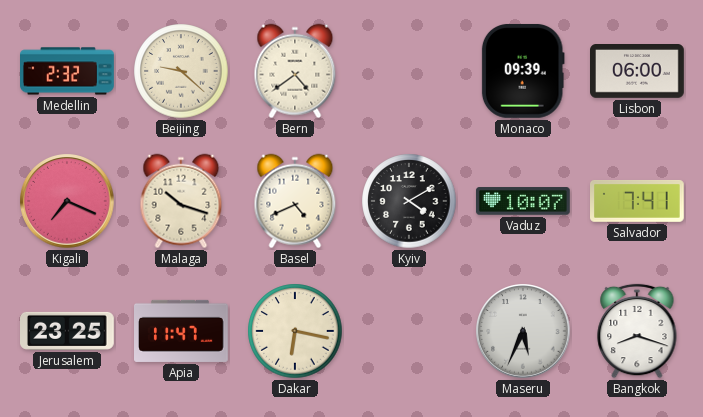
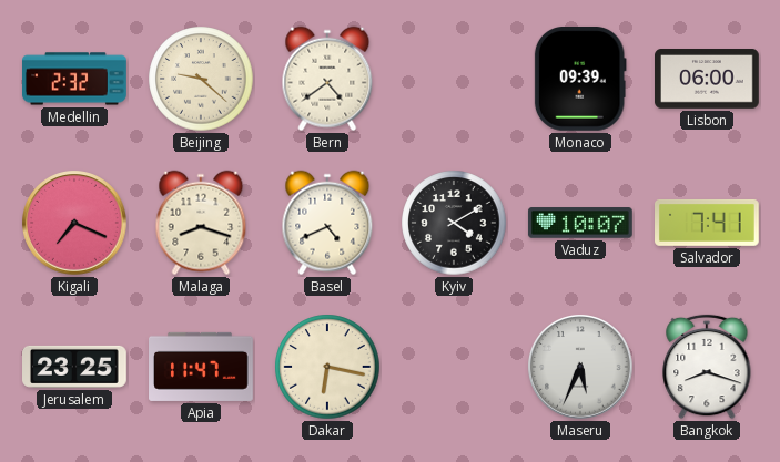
Malaga: 10:18 -> 8:18
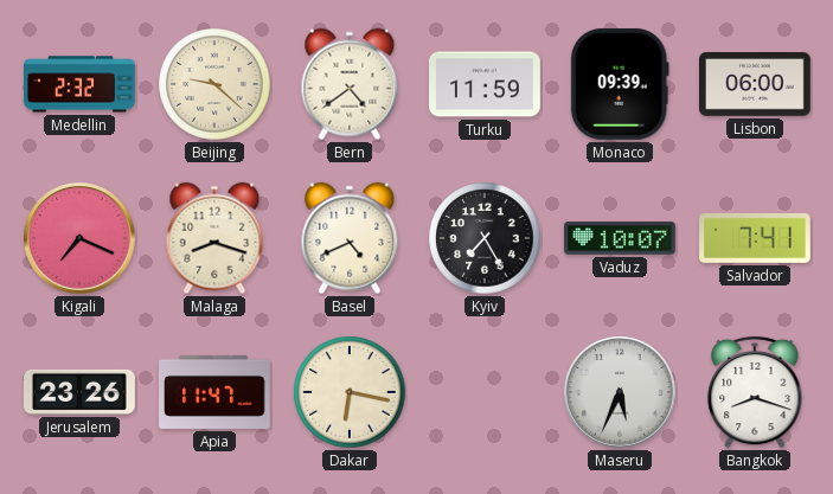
Turku: none -> 11:59
Kyiv: 4:10 -> 7:25
Jerusalem: 23:25 -> 23:26
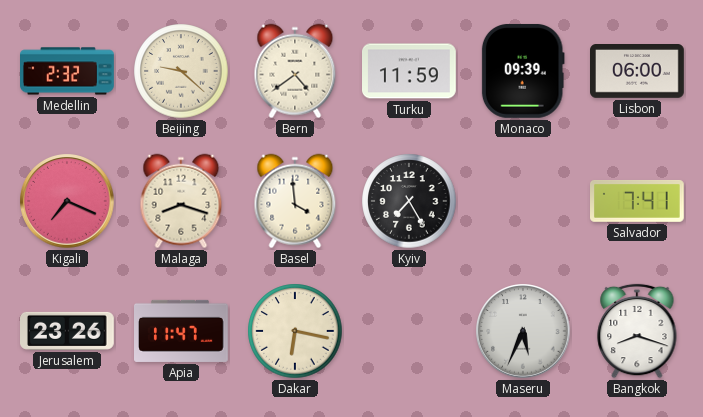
Basel: 4:41 -> 3:59
Vaduz: 10:07 -> none
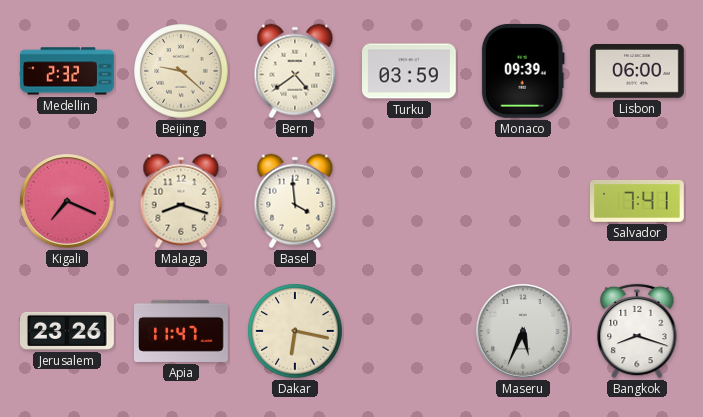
Turku: 11:59 -> 03:59
Kyiv: 7:25 -> none
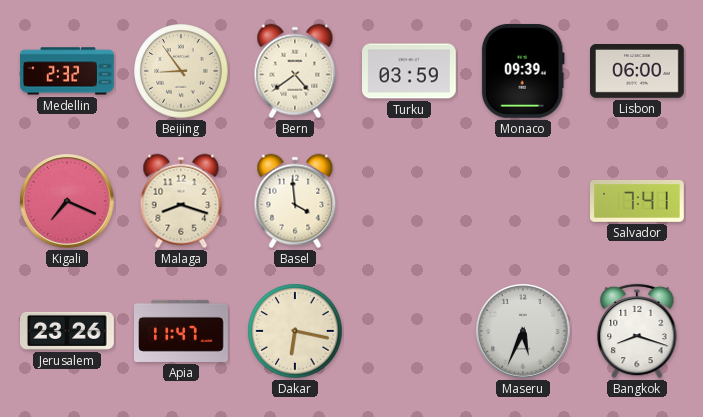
Beijing: 9:22 -> 8:54
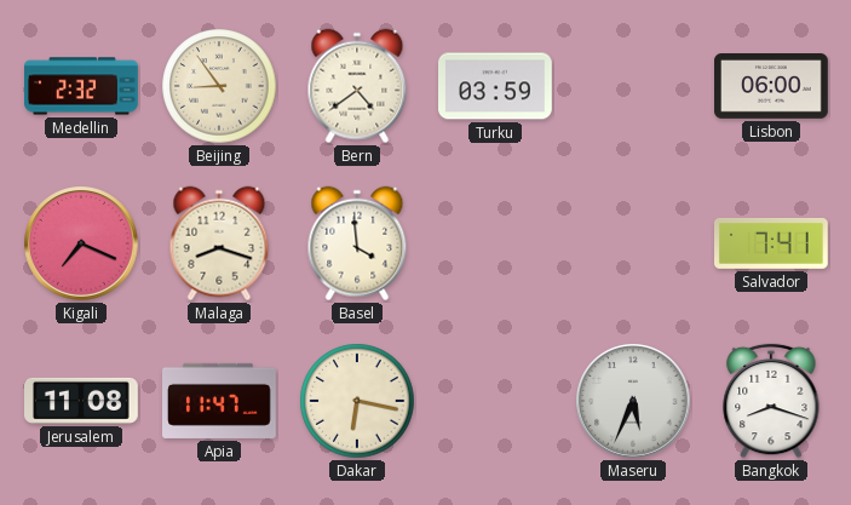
Monaco: 09:39 -> none
Jerusalem: 23:26 -> 11:08
